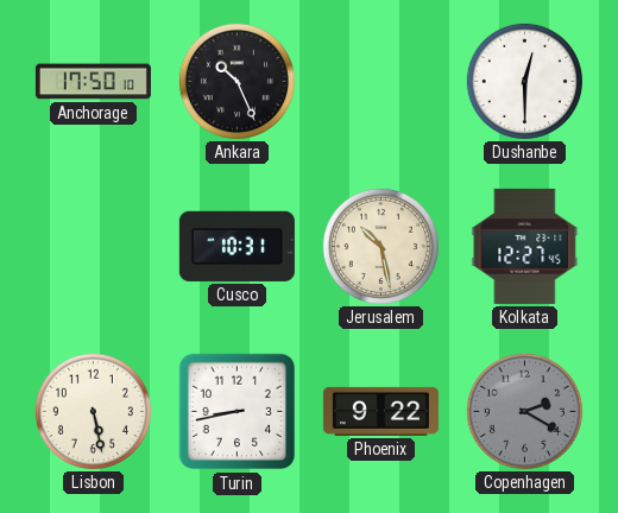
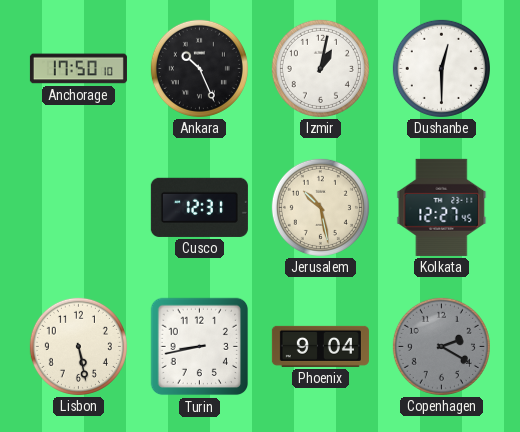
Izmir: none -> 1:02
Cusco: 10:31 -> 12:31
Phoenix: 9:22 -> 9:04
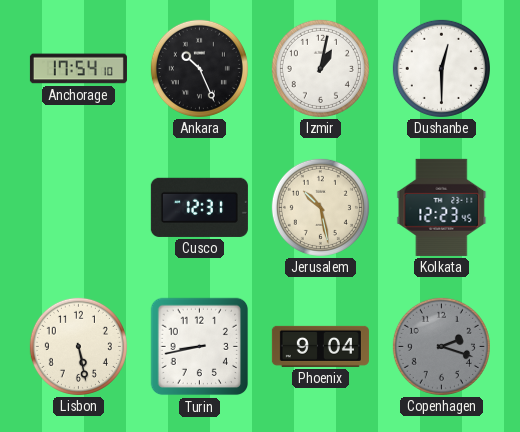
Anchorage: 17:50 -> 17:54
Kolkata: 12:27 -> 12:23
Copenhagen: 2:20 -> 2:18
